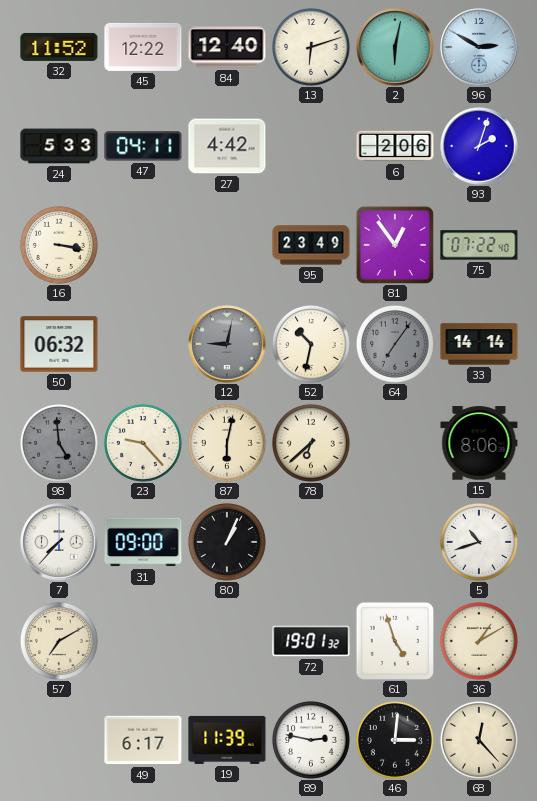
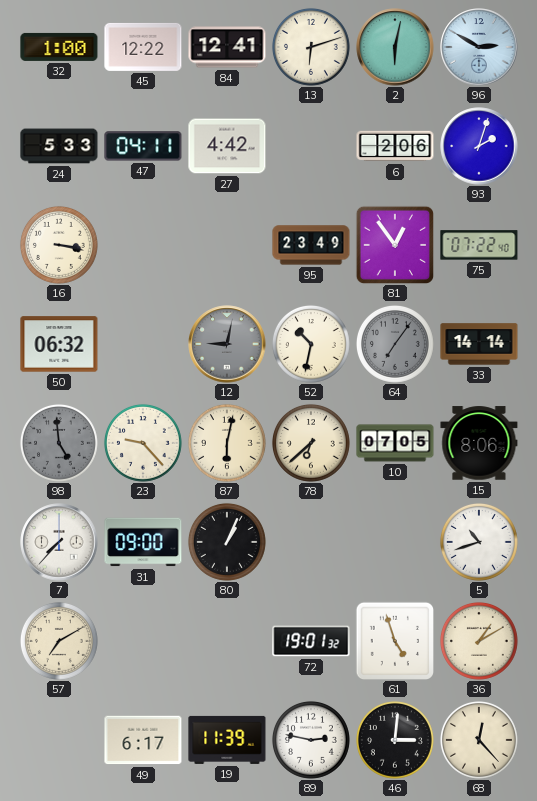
32: 11:52 -> 1:00
84: 12:40 -> 12:41
10: none -> 07:05
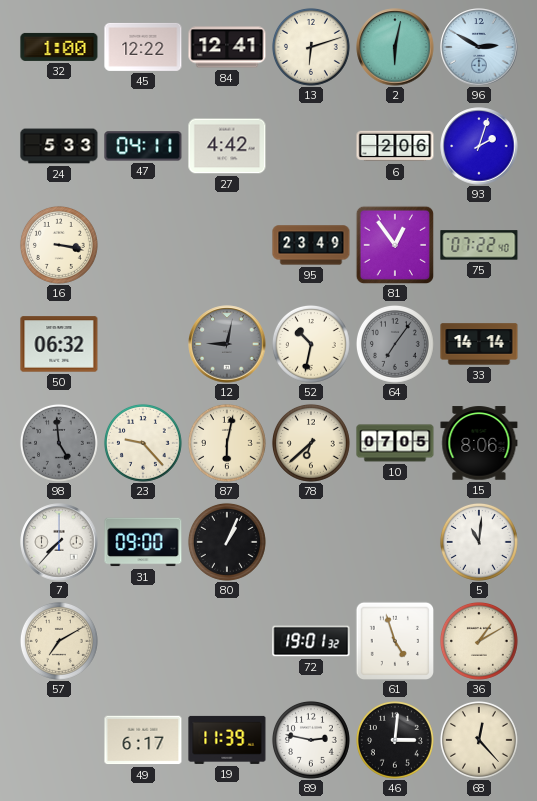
5: 10:42 -> 11:01
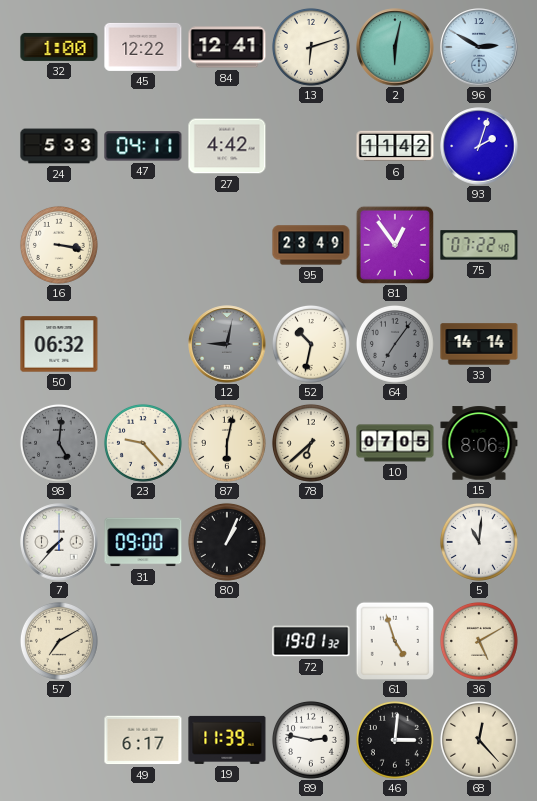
6: 2:06 -> 11:42
98: 4:59 -> 5:01
36: 1:10 -> 5:10
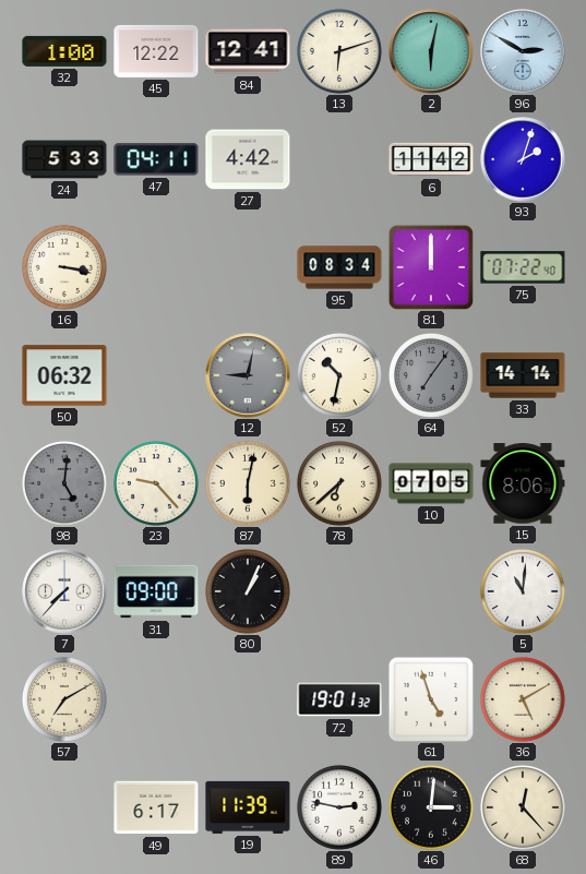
95: 23:49 -> 08:34
81: 12:54 -> 12:00
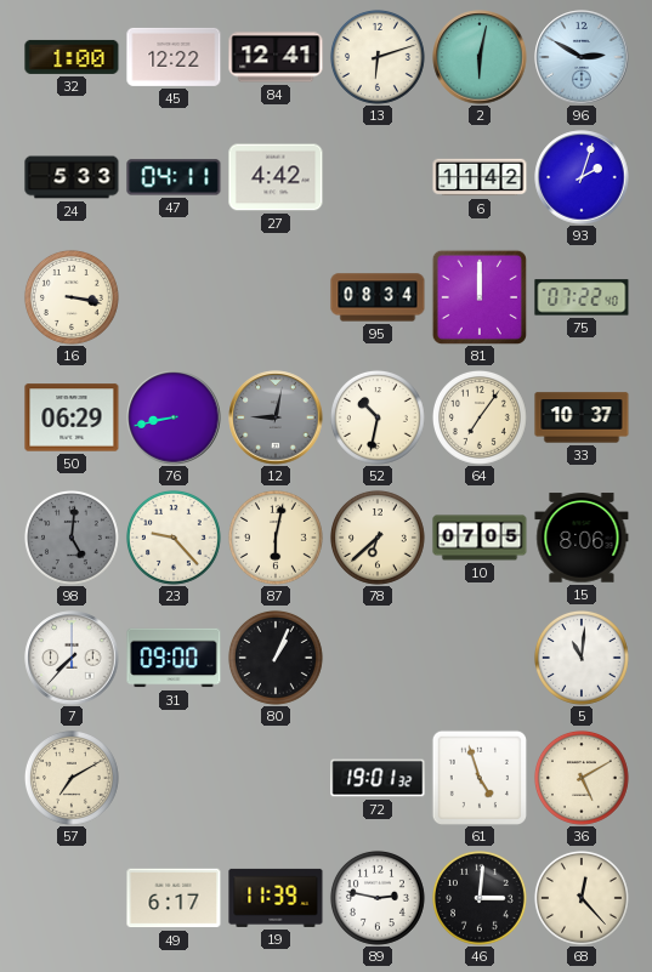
50: 06:32 -> 06:29
76: none -> 8:43
64 dial: grey -> cream
33: 14:14 -> 10:37
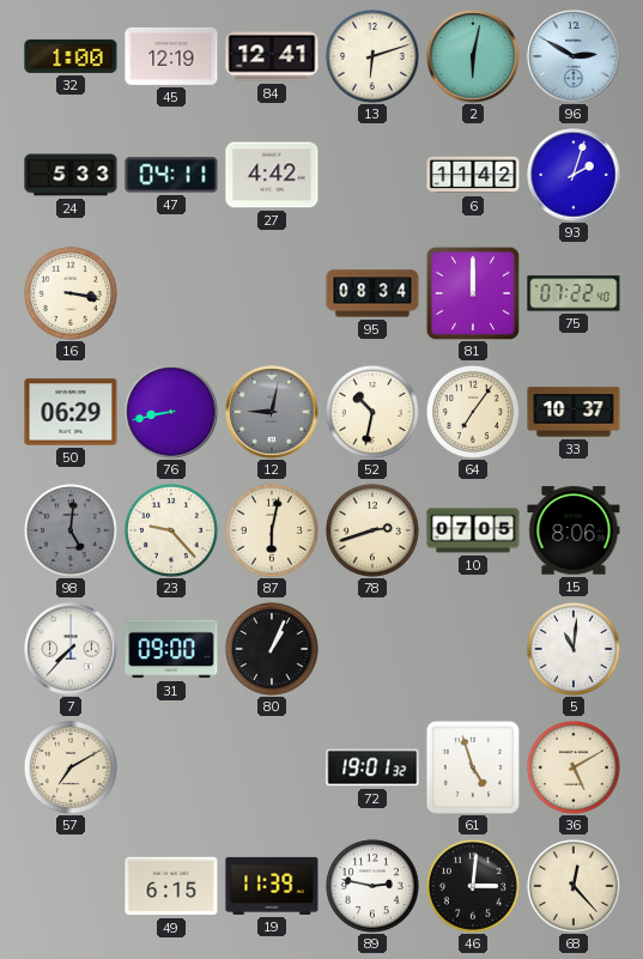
45: 12:22 -> 12:19
78: 6:38 -> 2:42
49: 6:17 -> 6:15
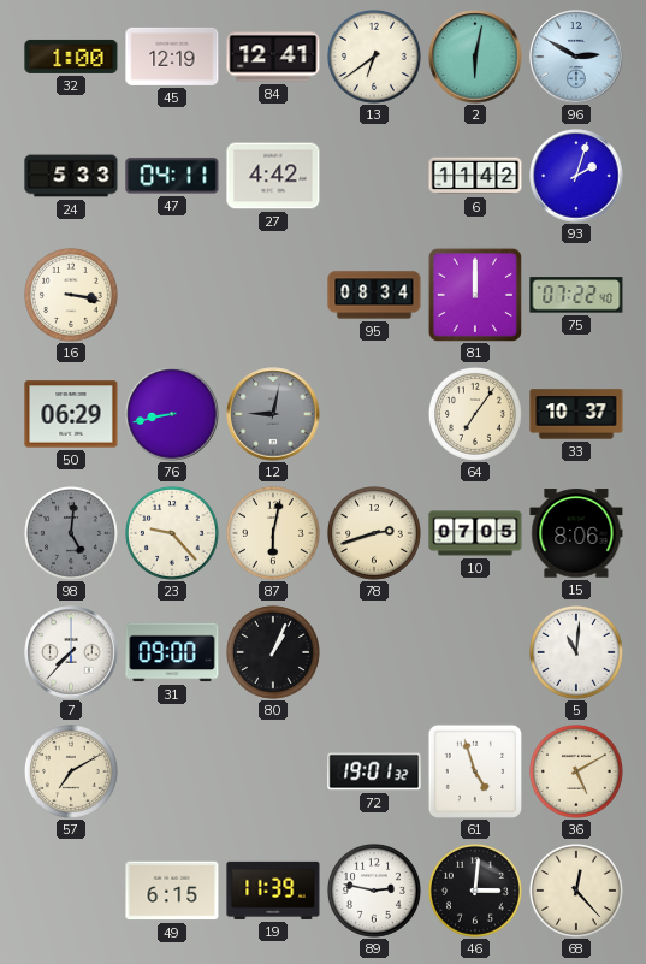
13: 6:12 -> 6:39
52: 10:32 -> none
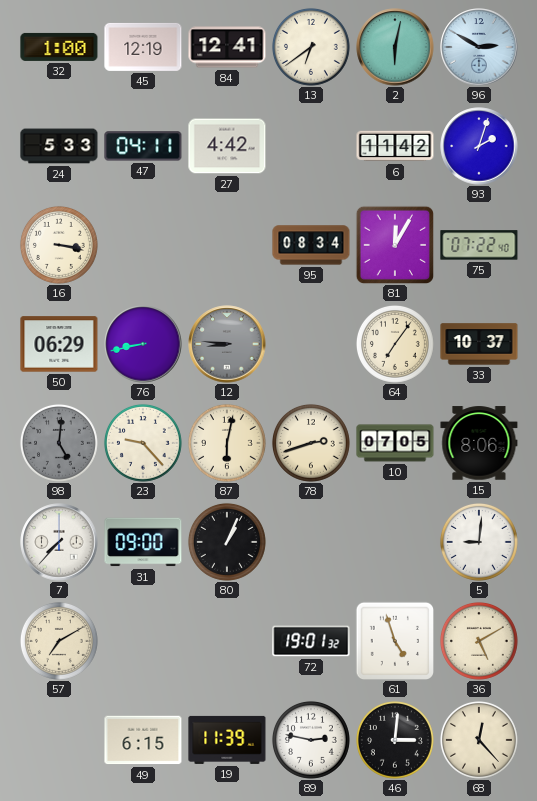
81: 12:00 -> 12:05
12: 9:02 -> 8:46
5: 11:01 -> 9:01
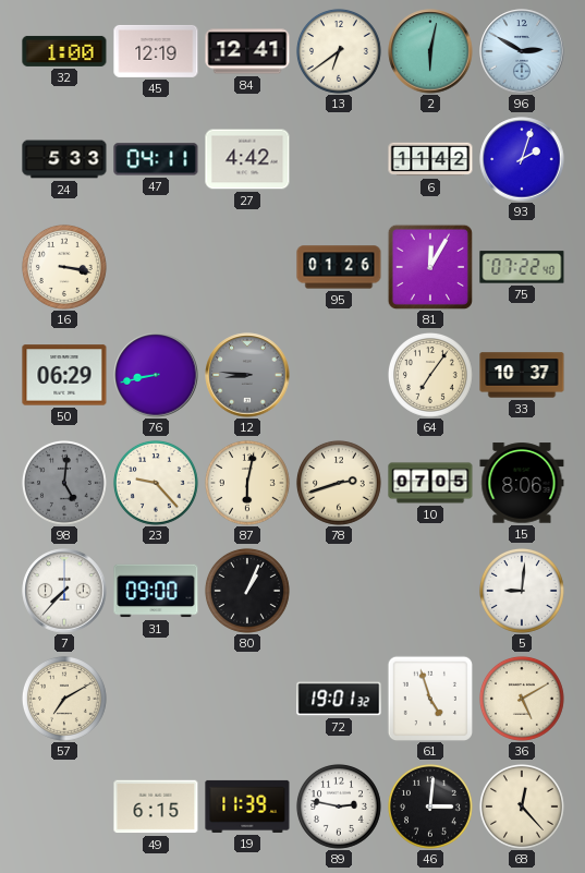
95: 08:34 -> 01:26
